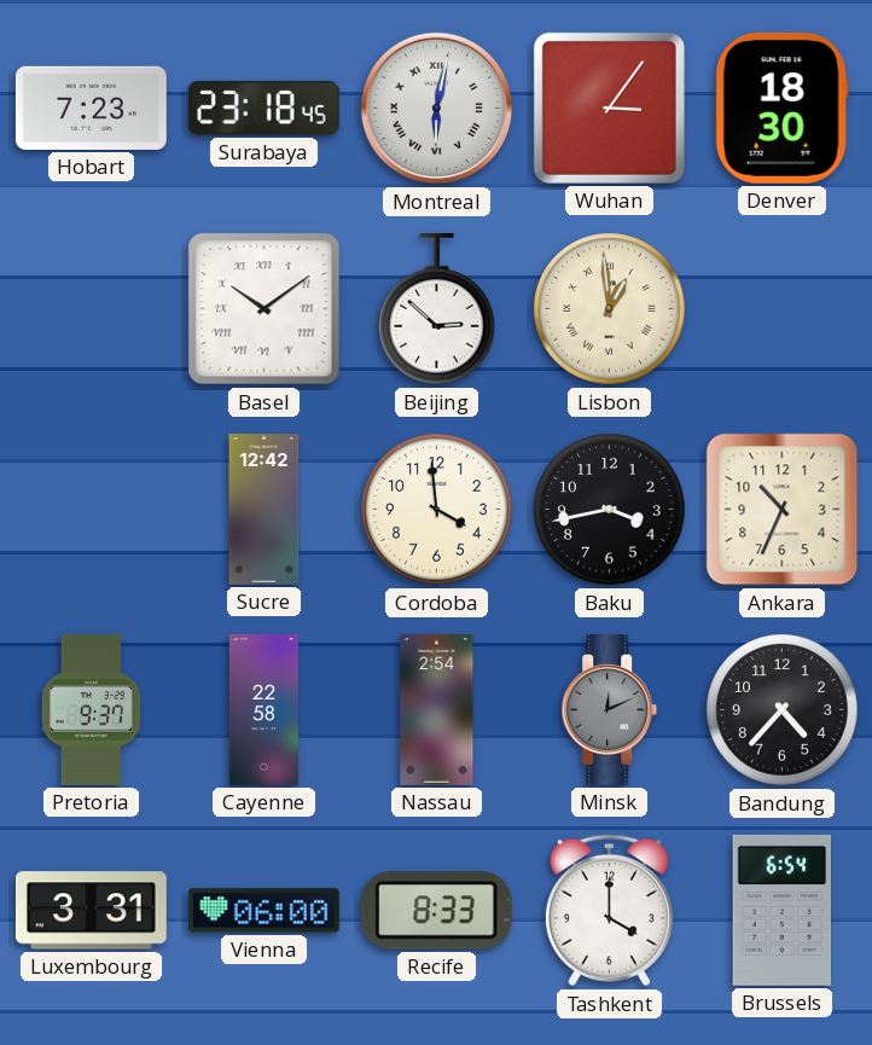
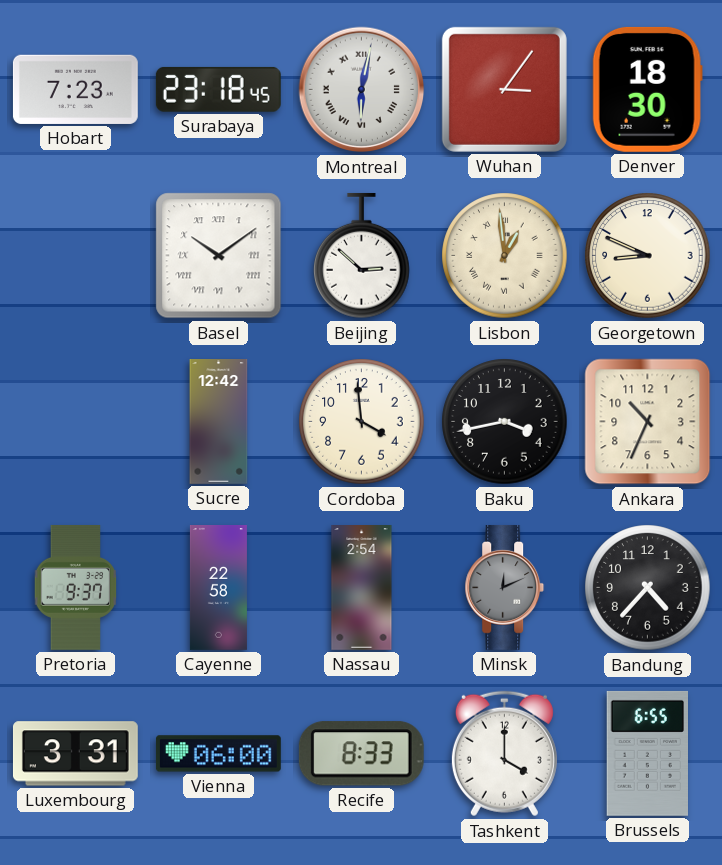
Georgetown: none -> 8:49
Brussels: 6:54 -> 6:55
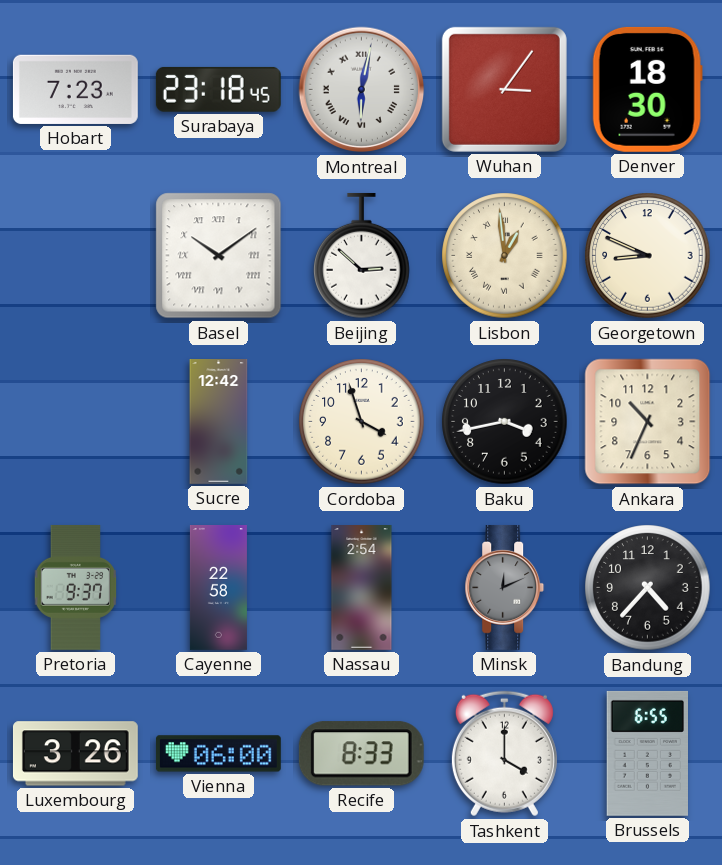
Cordoba: 3:59 -> 3:57
Luxembourg: 3:31 -> 3:26
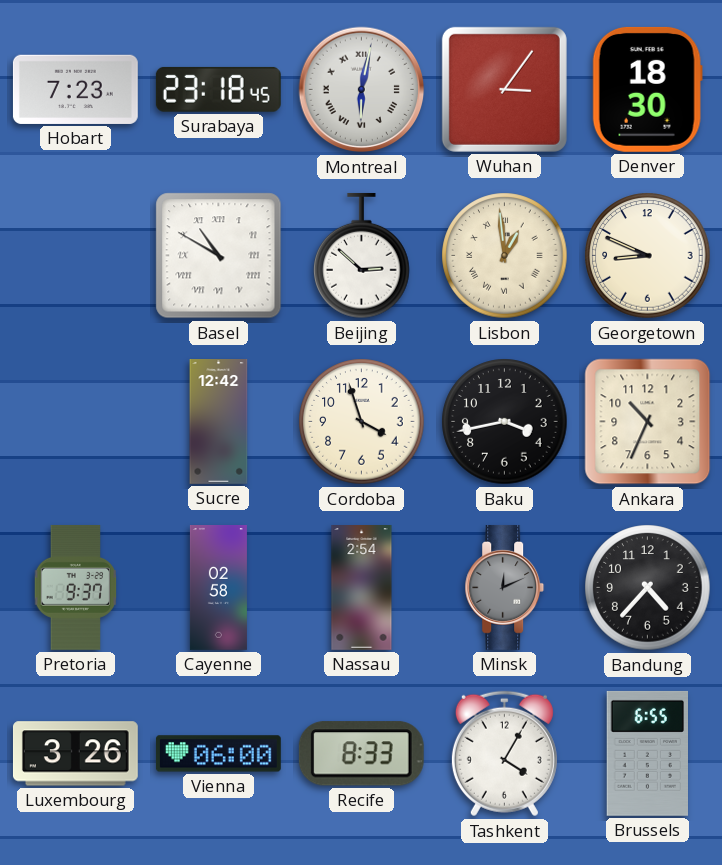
Basel: 10:09 -> 10:50
Cayenne: 22:58 -> 02:58
Tashkent: 4:00 -> 4:05
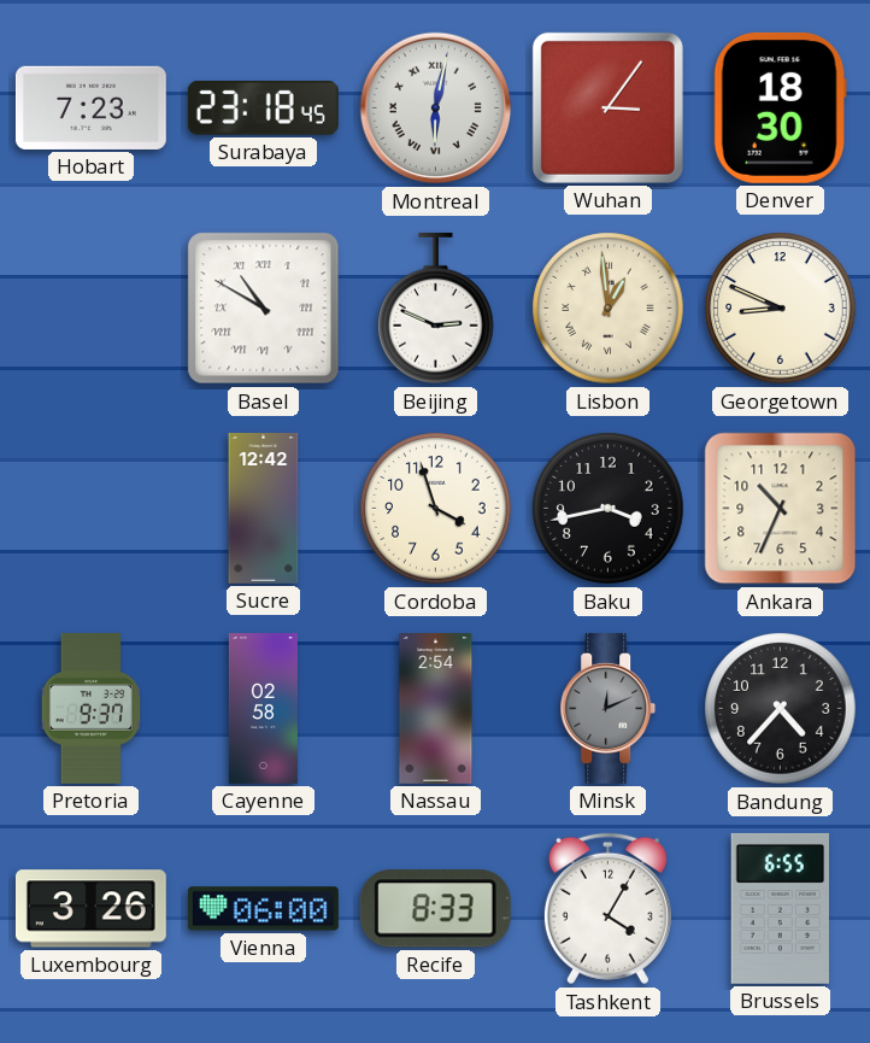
Beijing: 2:52 -> 2:49
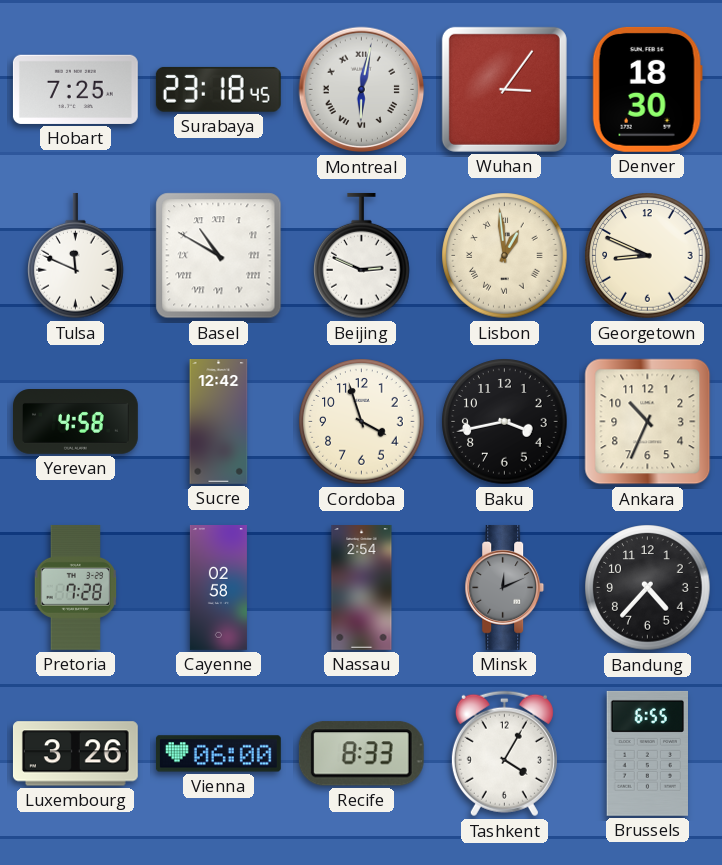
Hobart: 7:23 -> 7:25
Tulsa: none -> 11:49
Yerevan: none -> 4:58
Pretoria: 9:37 -> 7:28
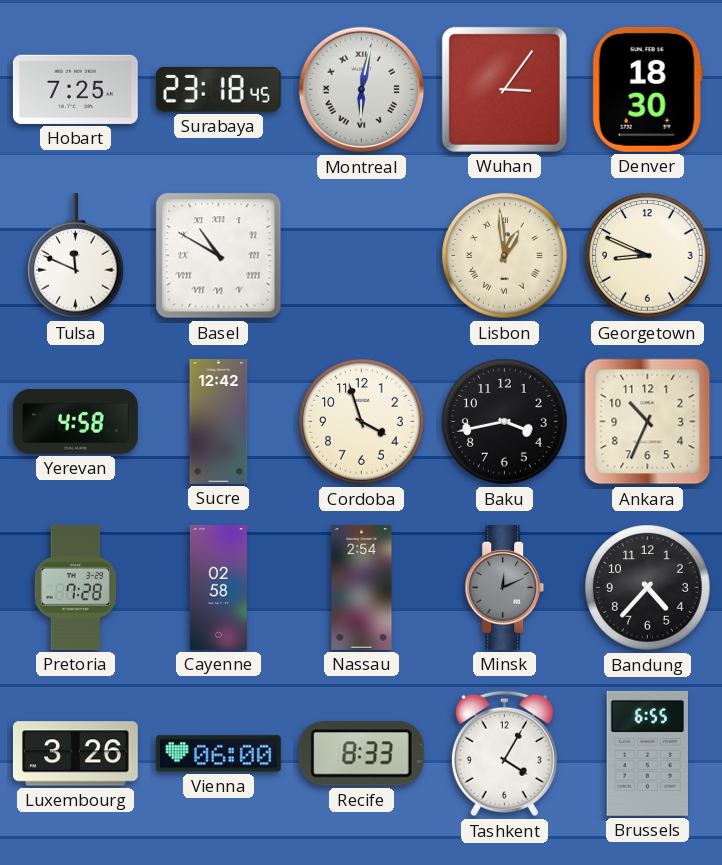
Beijing: 2:49 -> none
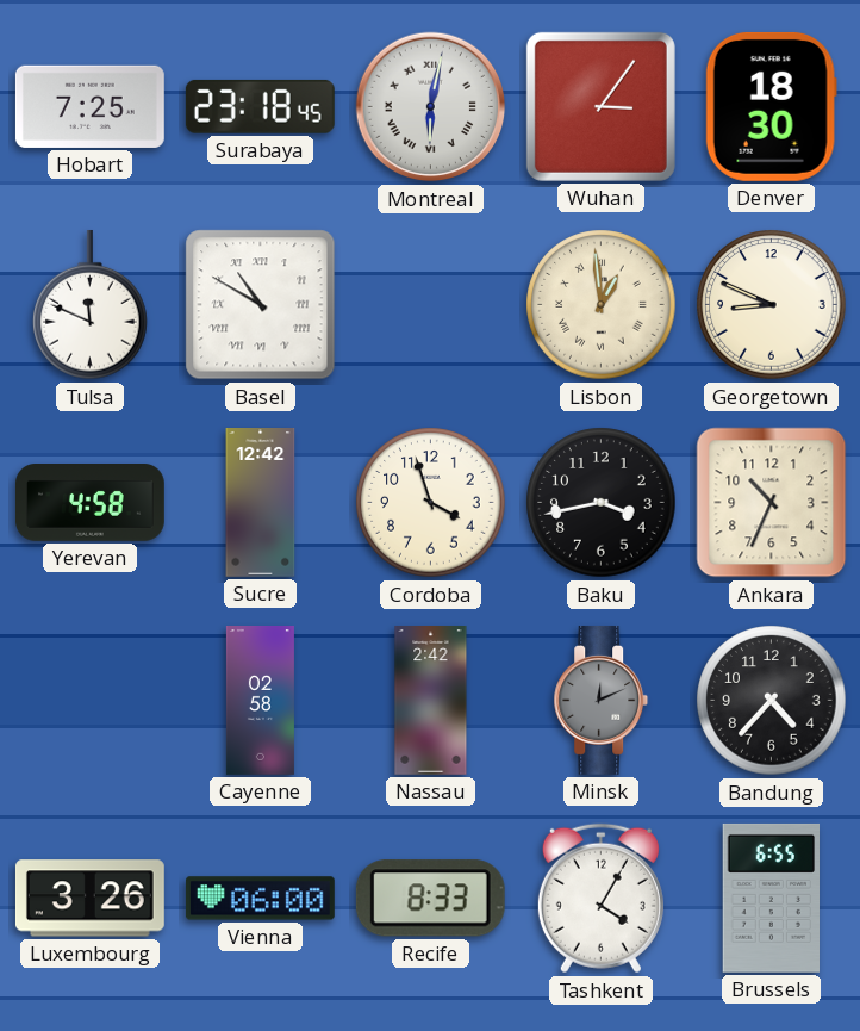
Pretoria: 7:28 -> none
Nassau: 2:54 -> 2:42
